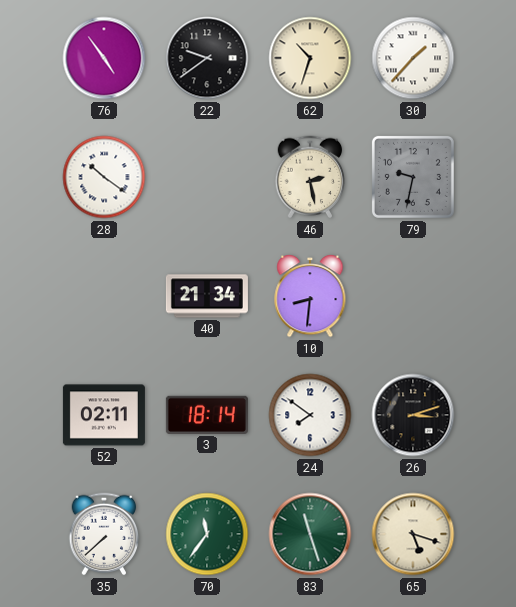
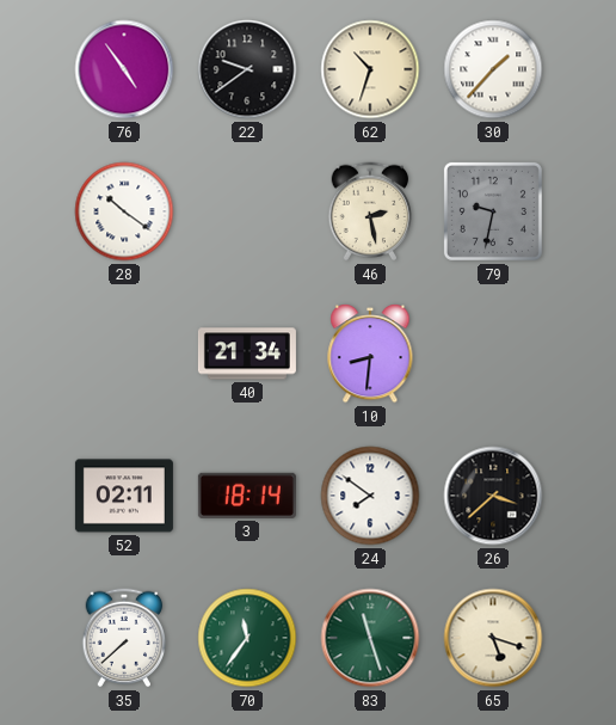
26: 3:12 -> 3:38
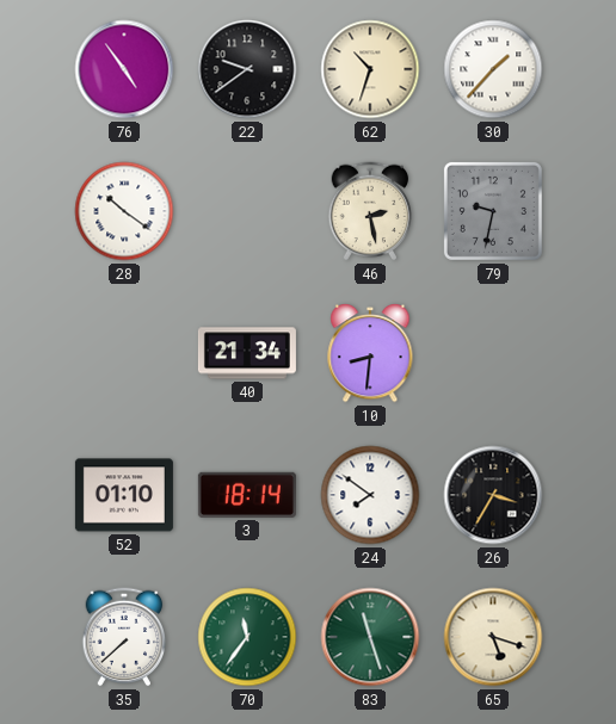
52: 02:11 -> 01:10
26: 3:38 -> 3:35
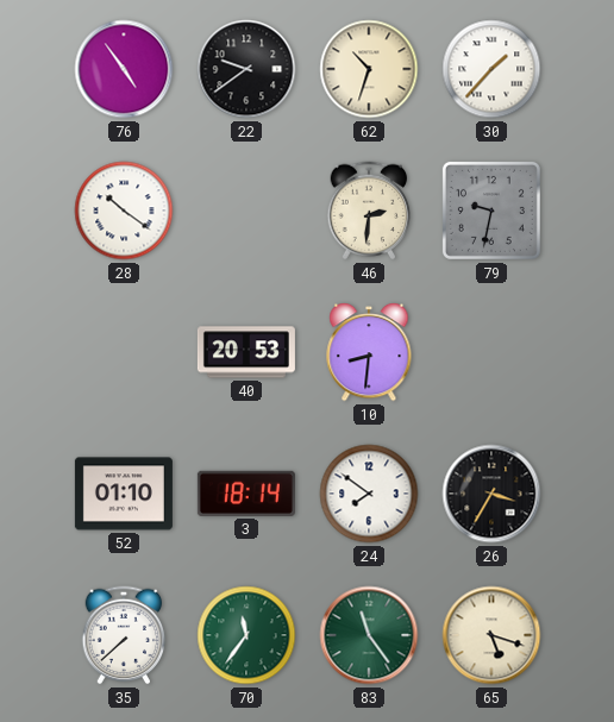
46: 2:28 -> 2:31
40: 21:34 -> 20:53
83: 11:27 -> 11:24
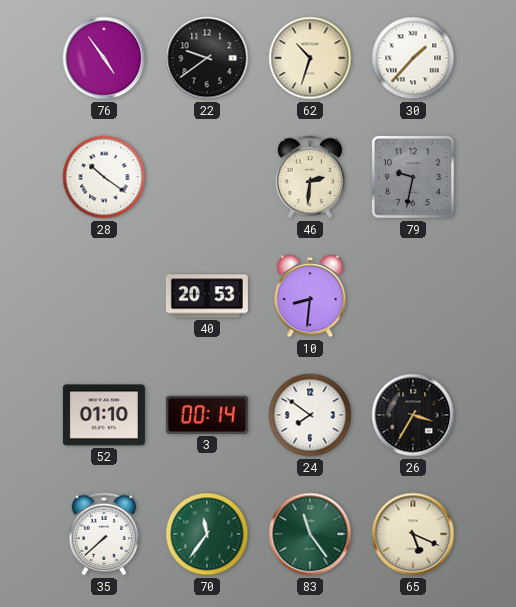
3: 18:14 -> 00:14
65: 5:18 -> 5:19
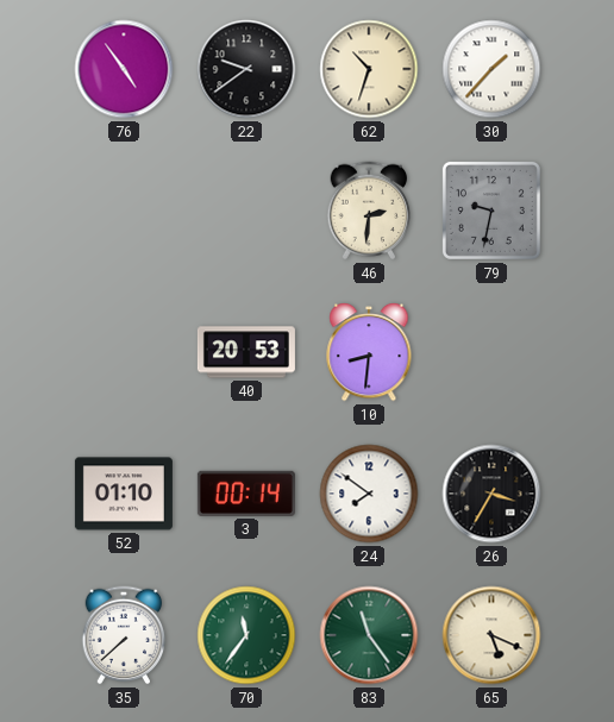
28: 10:21 -> none
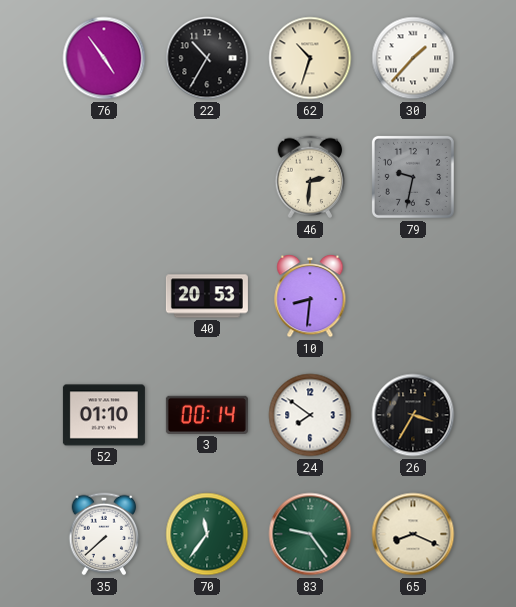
22: 9:39 -> 10:35
83: 11:24 -> 9:24
65: 5:19 -> 8:19
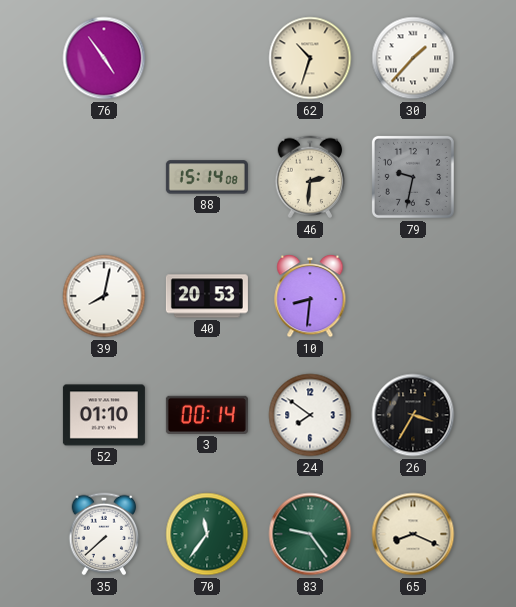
22: 10:35 -> none
88: none -> 15:14
39: none -> 8:02
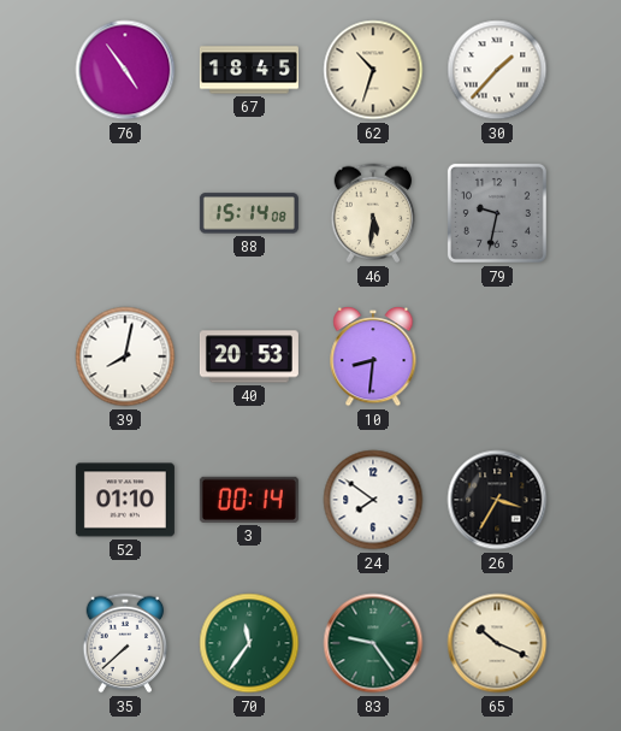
67: none -> 18:45
46: 2:31 -> 5:31
65: 8:19 -> 10:19
